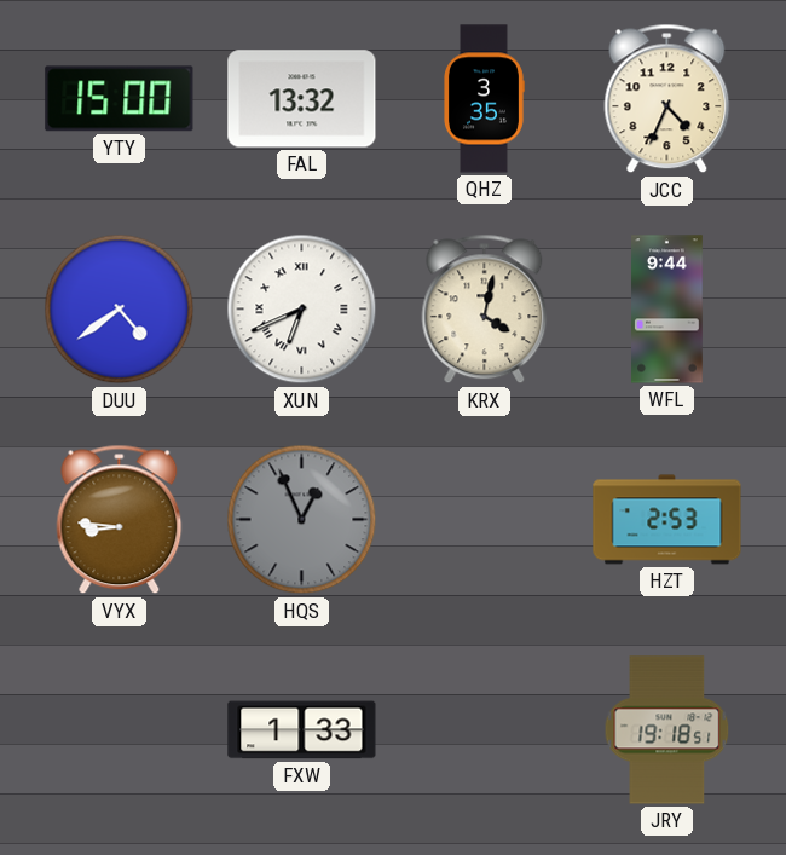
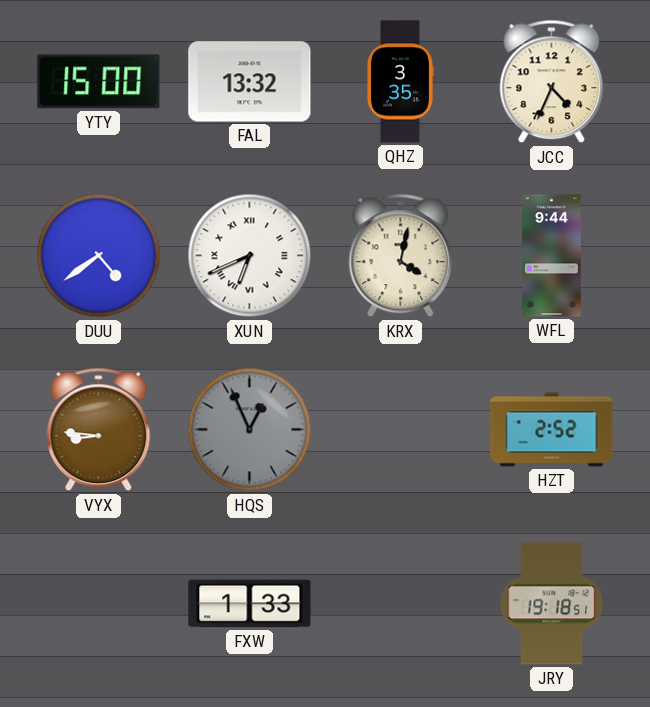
HZT: 2:53 -> 2:52
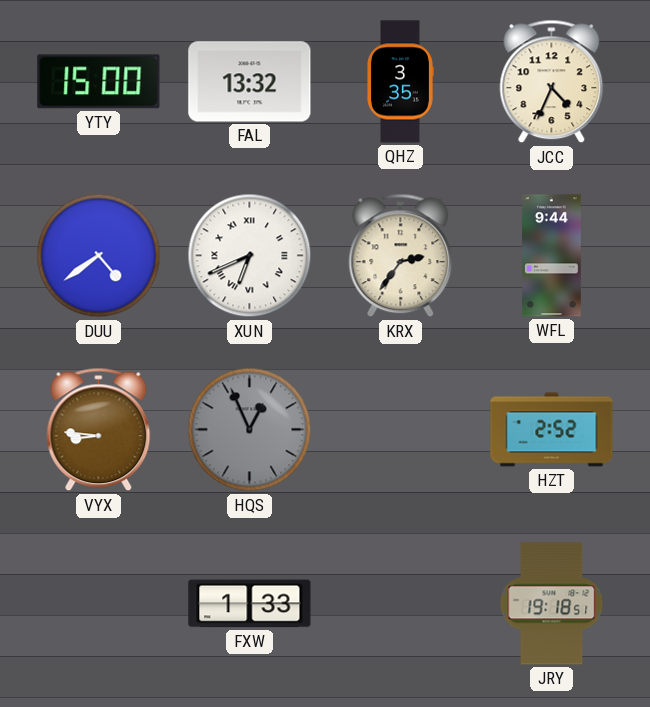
KRX: 4:02 -> 2:36
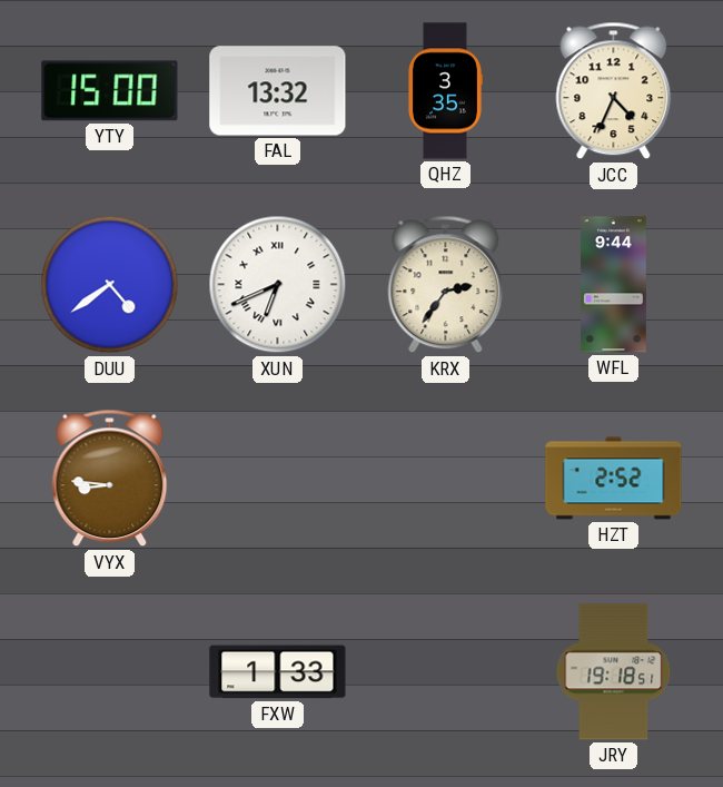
HQS: 12:56 -> none
